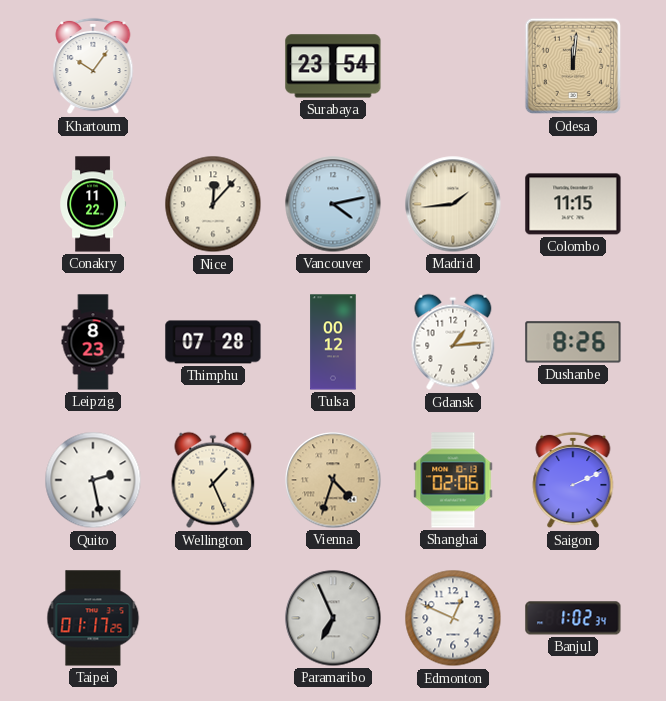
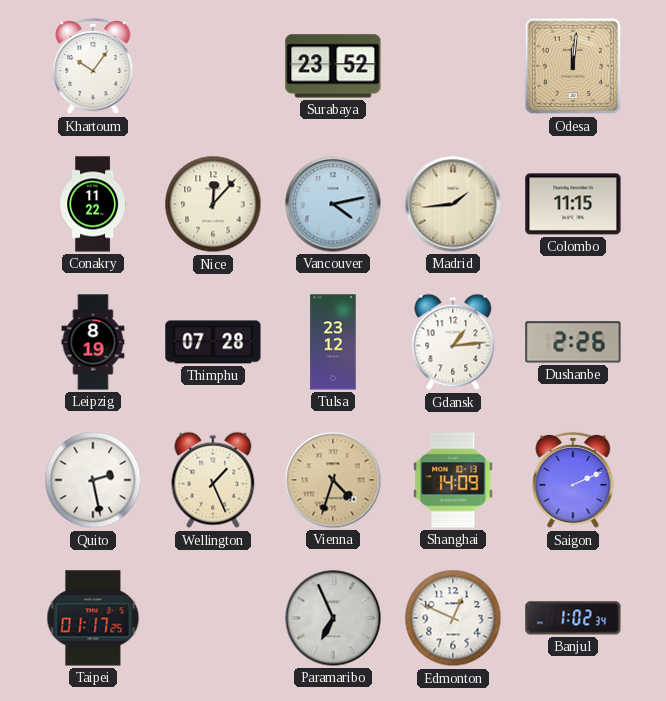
Surabaya: 23:54 -> 23:52
Leipzig: 8:23 -> 8:19
Tulsa: 00:12 -> 23:12
Dushanbe: 8:26 -> 2:26
Shanghai: 02:06 -> 14:09
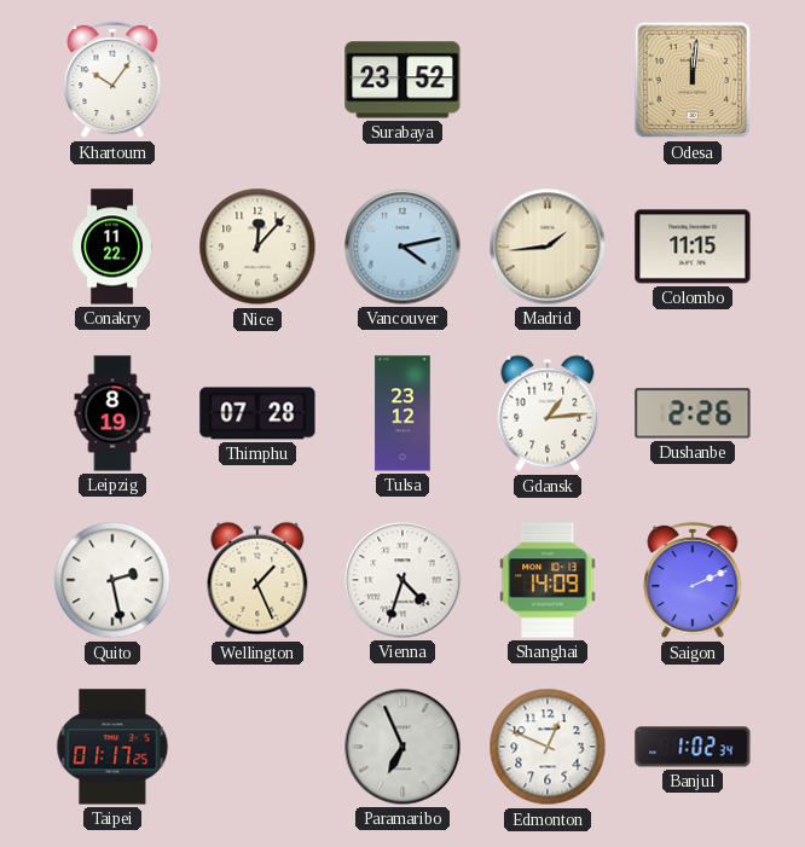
Vienna dial: champagne -> white
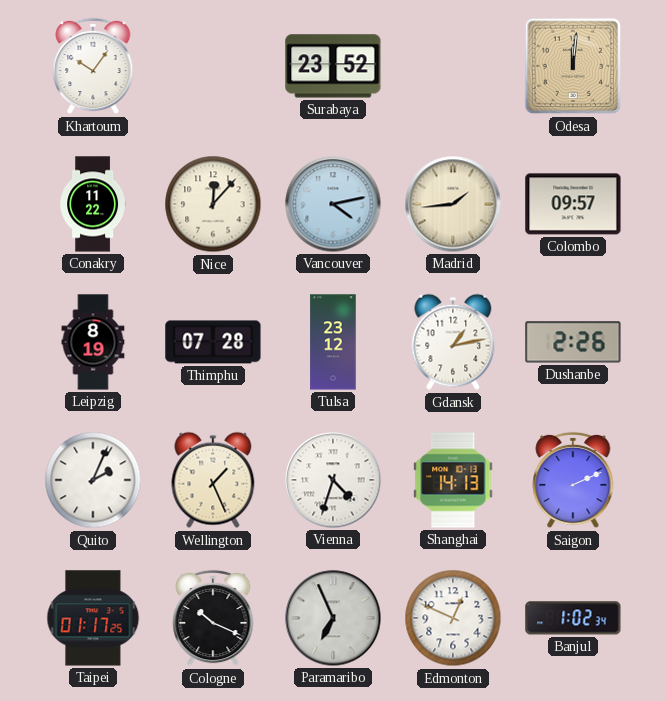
Colombo: 11:15 -> 09:57
Gdansk: 1:14 -> 1:13
Quito: 2:28 -> 2:04
Shanghai: 14:09 -> 14:13
Cologne: none -> 10:19
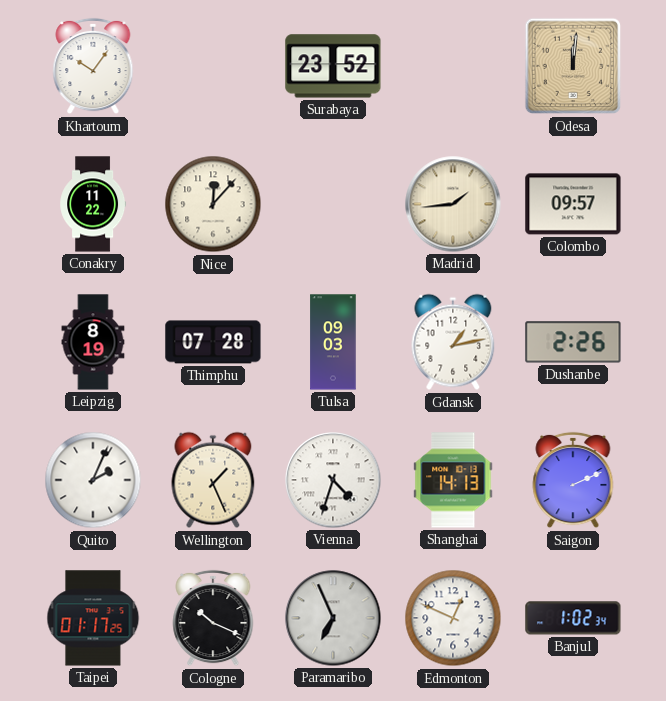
Vancouver: 4:13 -> none
Tulsa: 23:12 -> 09:03
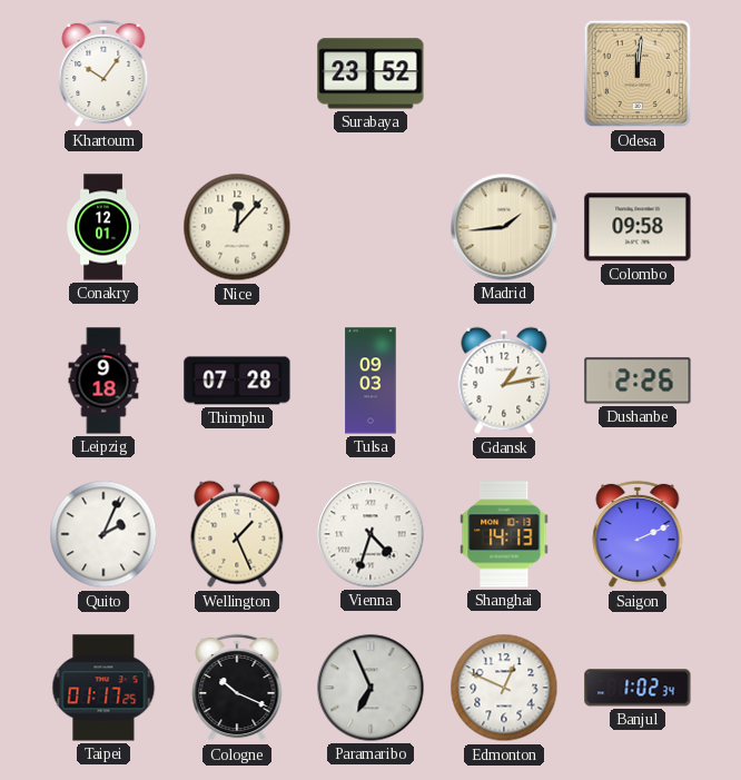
Conakry: 11:22 -> 12:01
Colombo: 09:57 -> 09:58
Leipzig: 8:19 -> 9:18
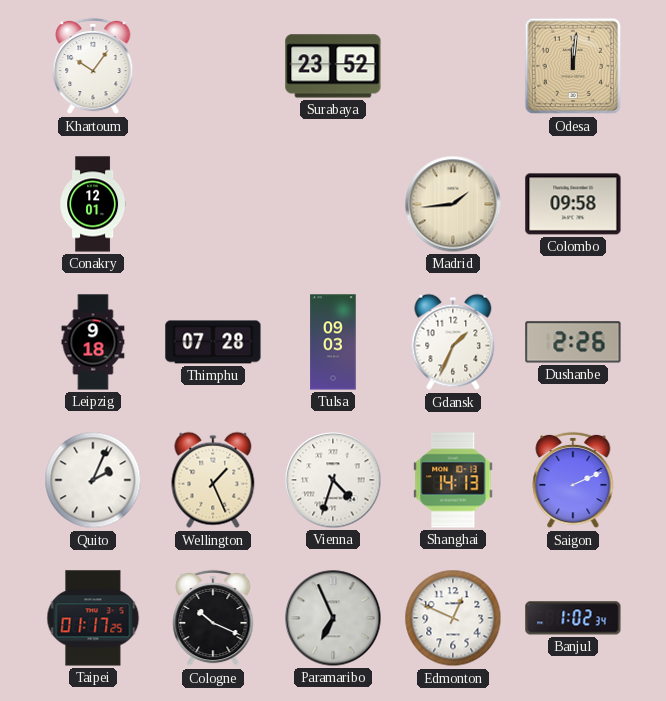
Nice: 12:07 -> none
Gdansk: 1:13 -> 1:34
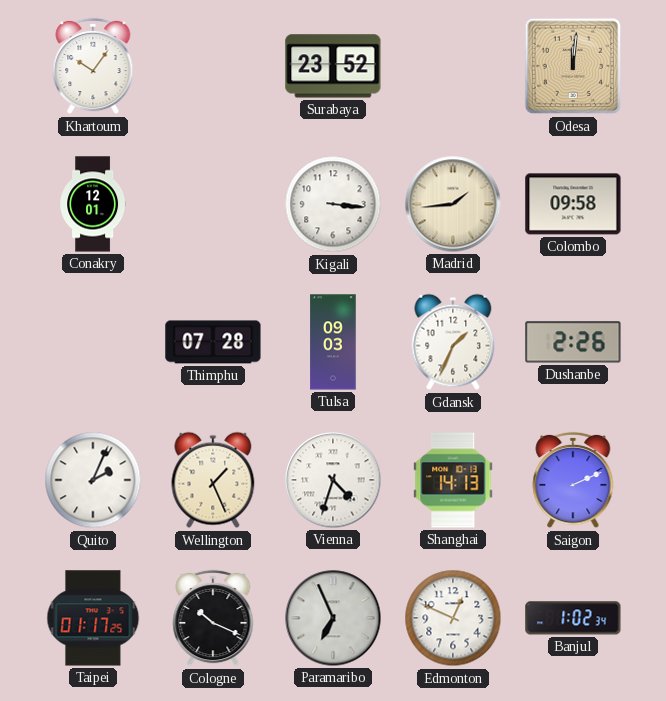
Kigali: none -> 3:16
Leipzig: 9:18 -> none
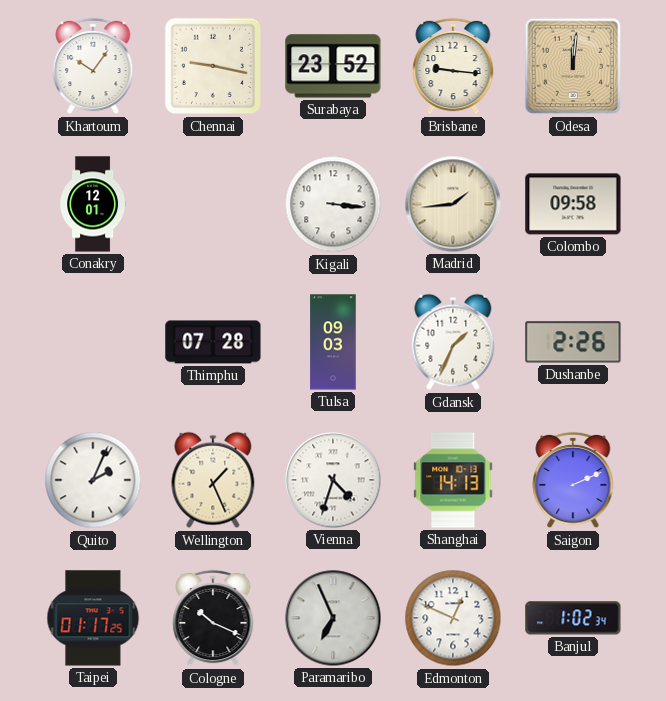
Chennai: none -> 9:17
Brisbane: none -> 9:16
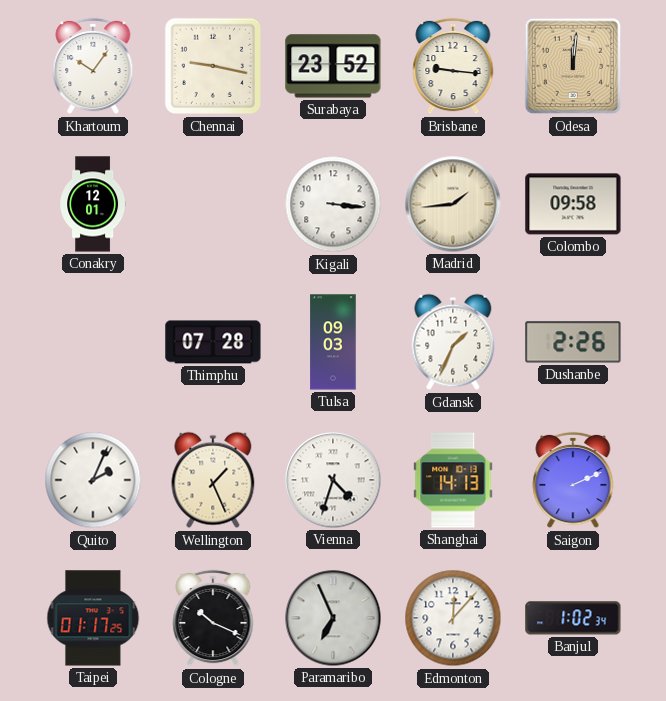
Edmonton: 12:49 -> 12:07
